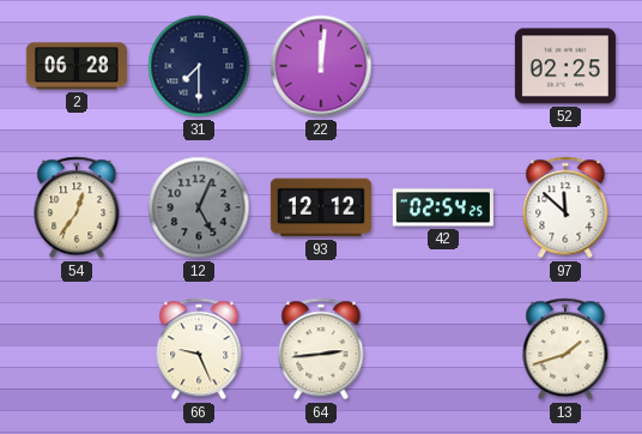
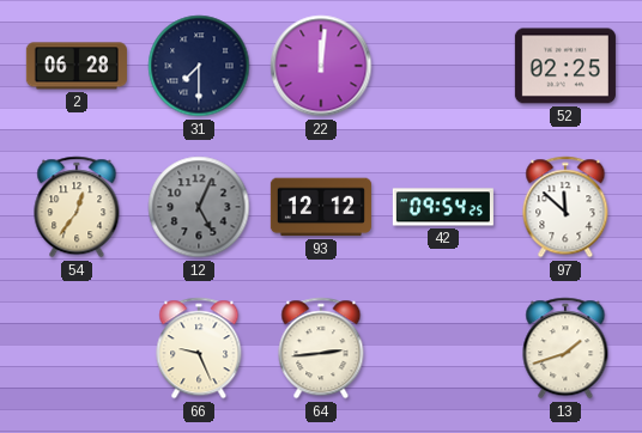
42: 02:54 -> 09:54
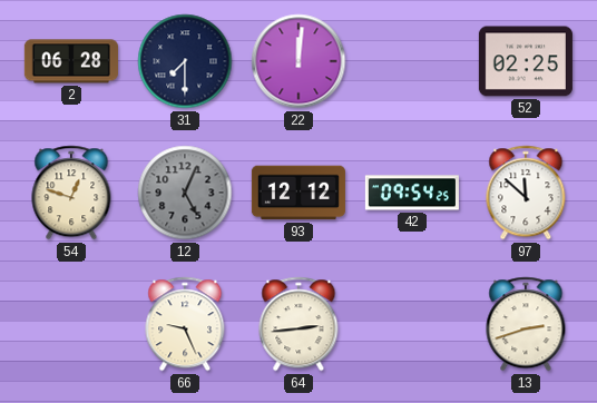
54: 12:36 -> 12:48
13: 1:42 -> 2:42
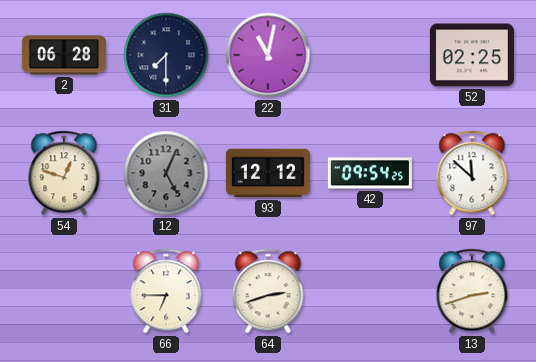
22: 12:01 -> 11:02
66: 9:26 -> 6:45
64: 2:44 -> 2:42
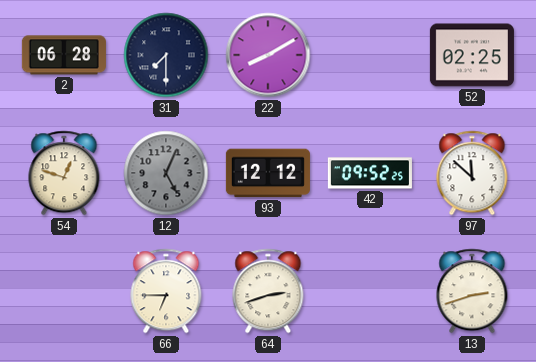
22: 11:02 -> 8:10
42: 09:54 -> 09:52
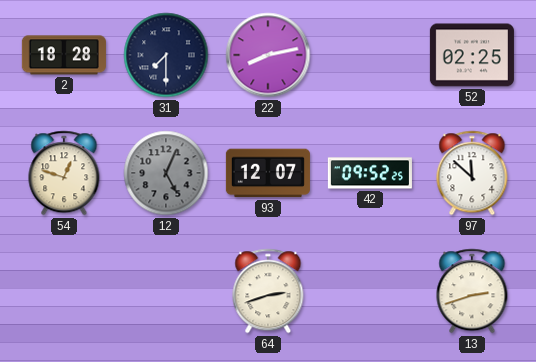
2: 06:28 -> 18:28
22: 8:10 -> 8:13
93: 12:12 -> 12:07
66: 6:45 -> none
